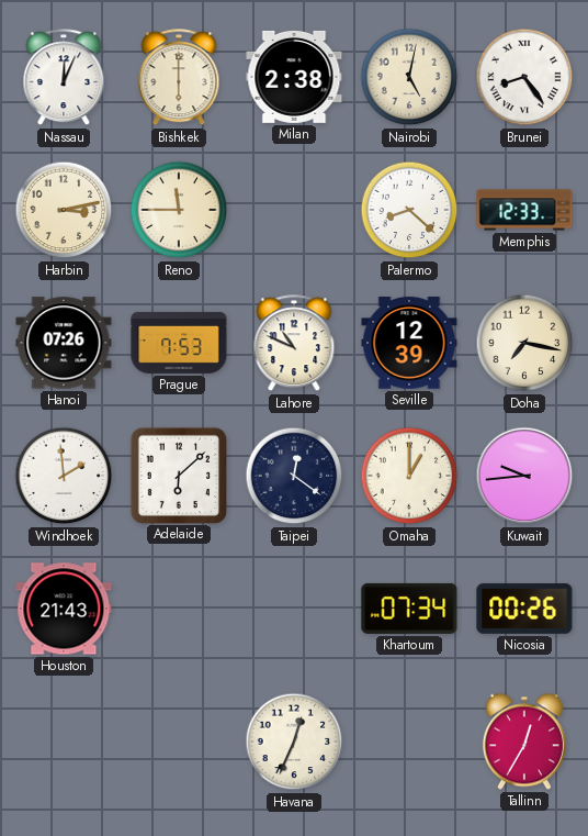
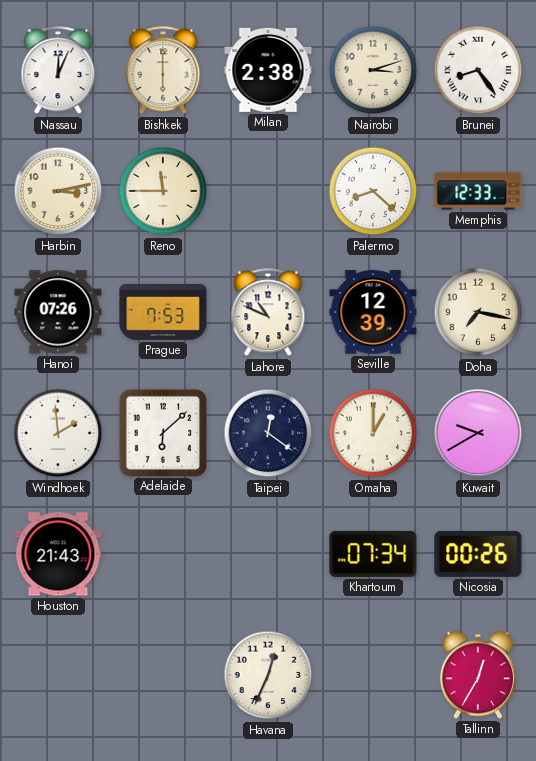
Nairobi: 5:02 -> 3:12
Kuwait: 9:44 -> 9:40
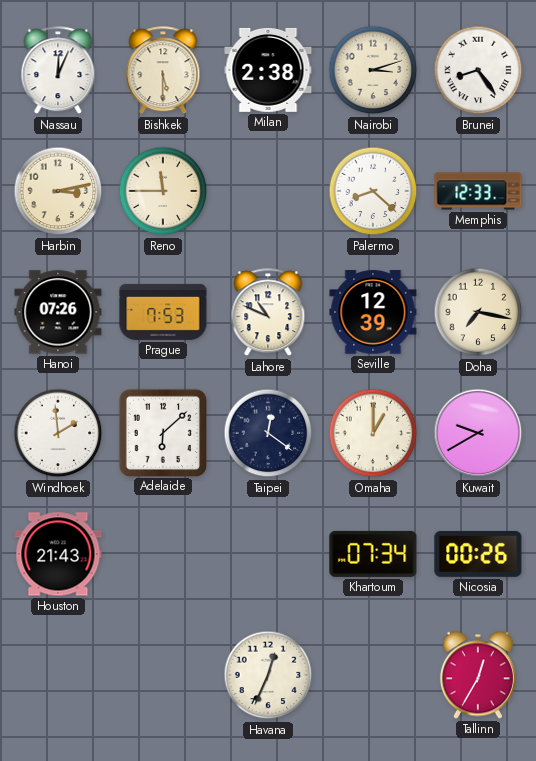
Bishkek: 6:00 -> 5:30
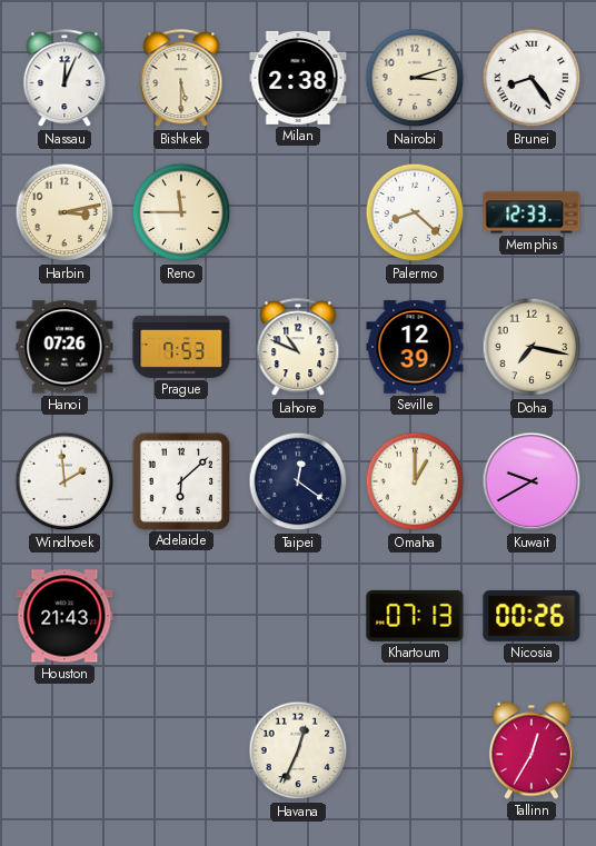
Khartoum: 07:34 -> 07:13
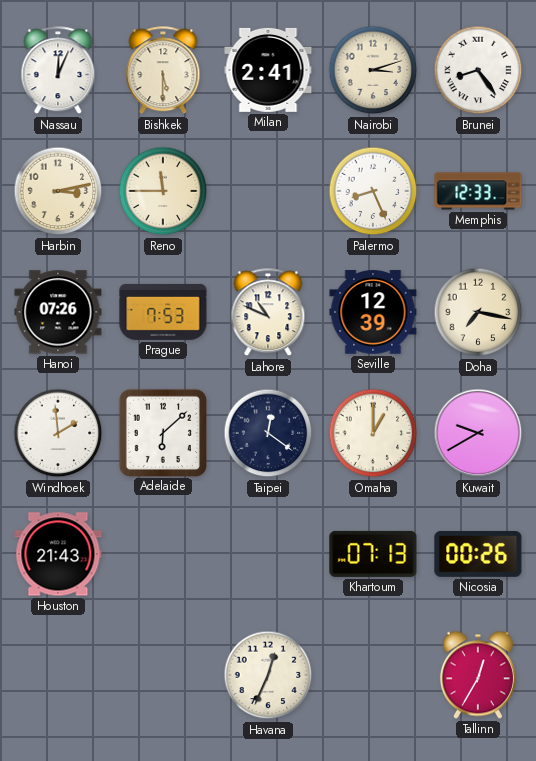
Milan: 2:38 -> 2:41
Palermo: 8:22 -> 8:26
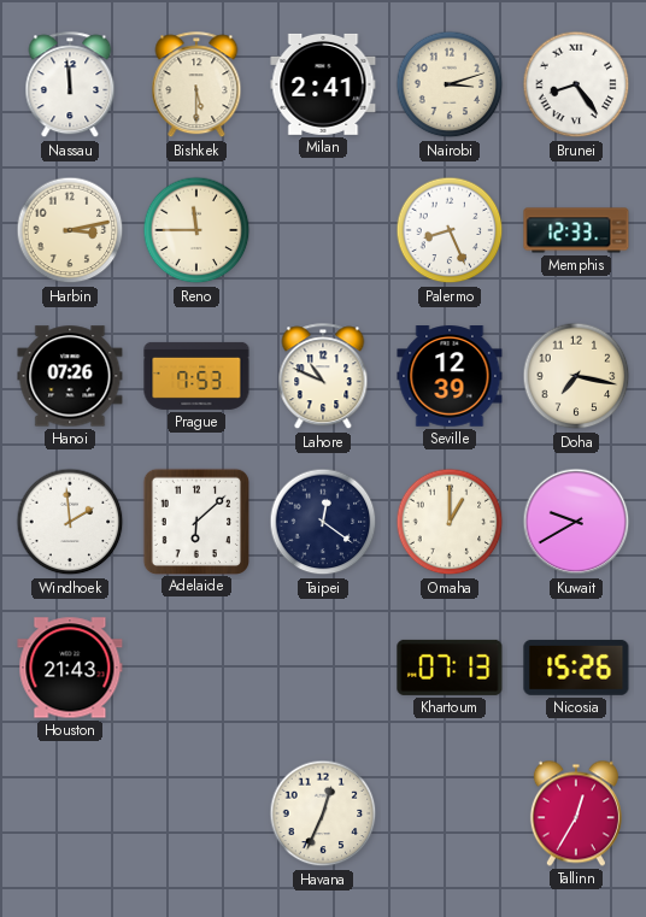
Nassau: 12:04 -> 11:59
Nicosia: 00:26 -> 15:26
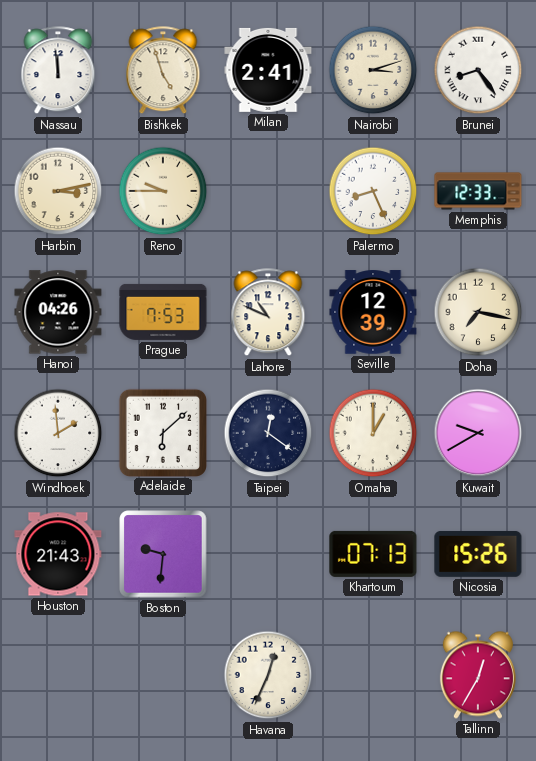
Bishkek: 5:30 -> 4:57
Reno: 11:45 -> 9:45
Hanoi: 07:26 -> 04:26
Boston: none -> 9:31
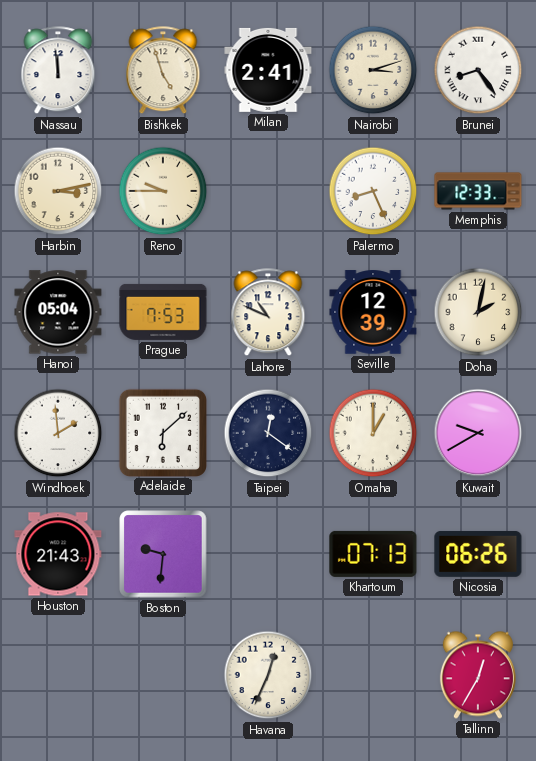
Hanoi: 04:26 -> 05:04
Doha: 7:17 -> 2:02
Nicosia: 15:26 -> 06:26
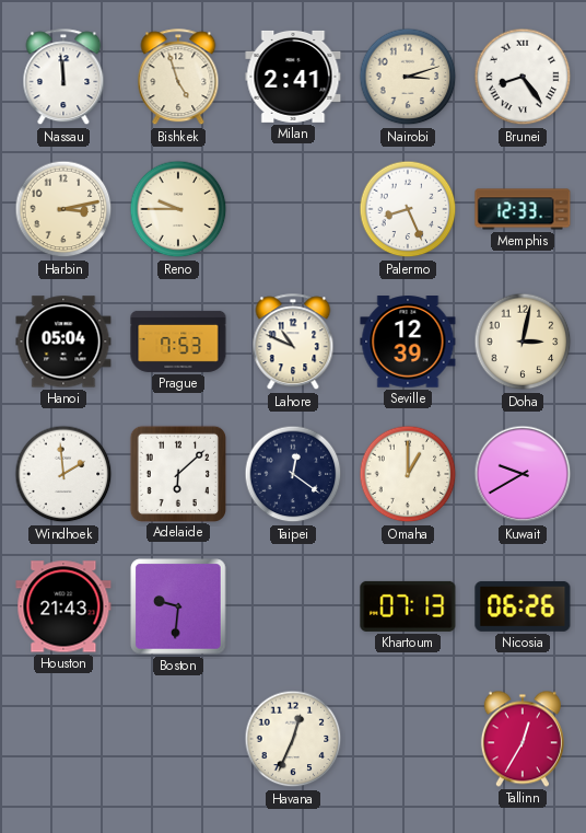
Doha: 2:02 -> 3:02
